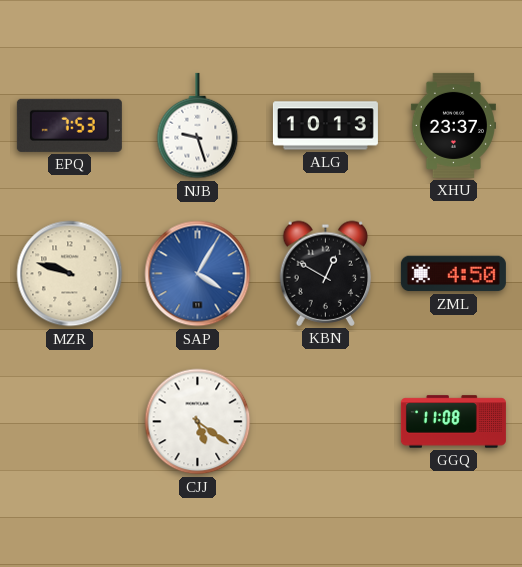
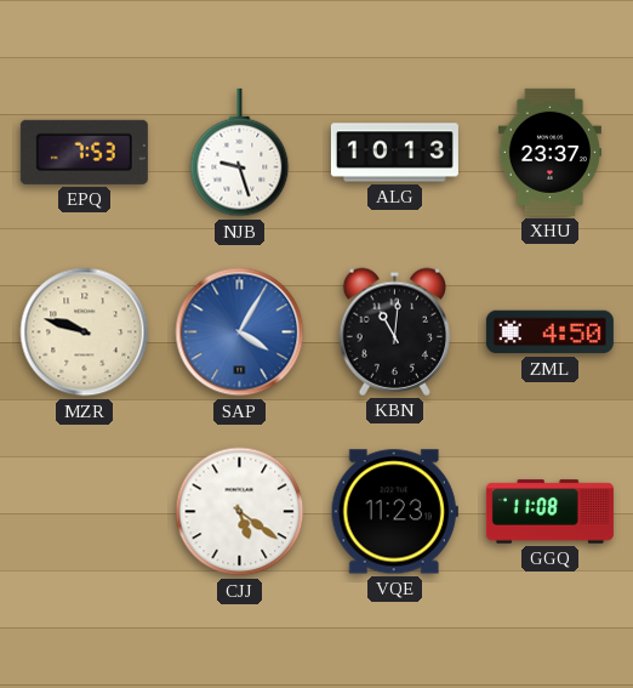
KBN: 12:50 -> 11:01
VQE: none -> 11:23
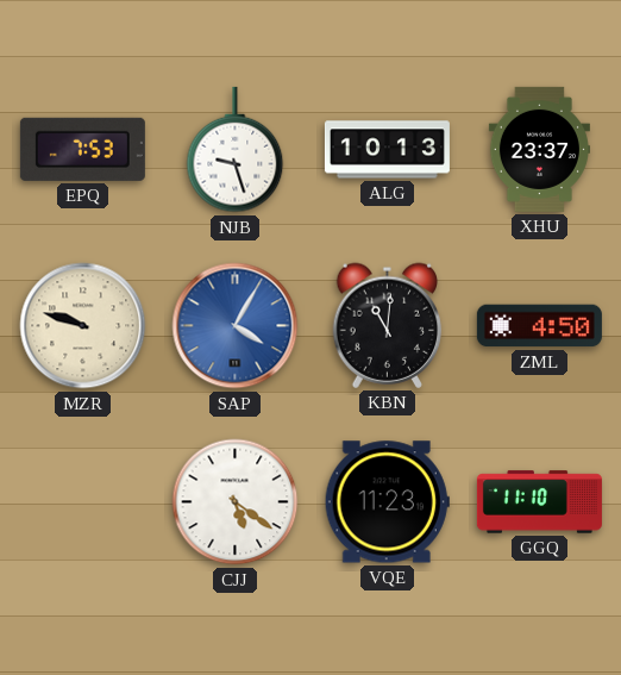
GGQ: 11:08 -> 11:10
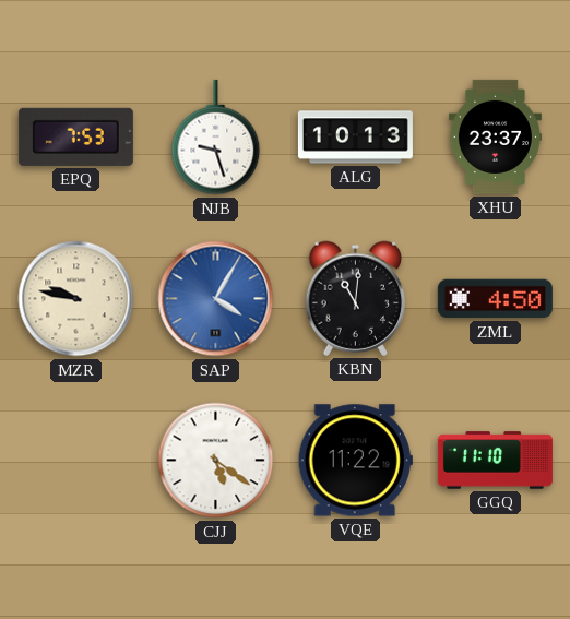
MZR: 9:48 -> 9:47
VQE: 11:23 -> 11:22
